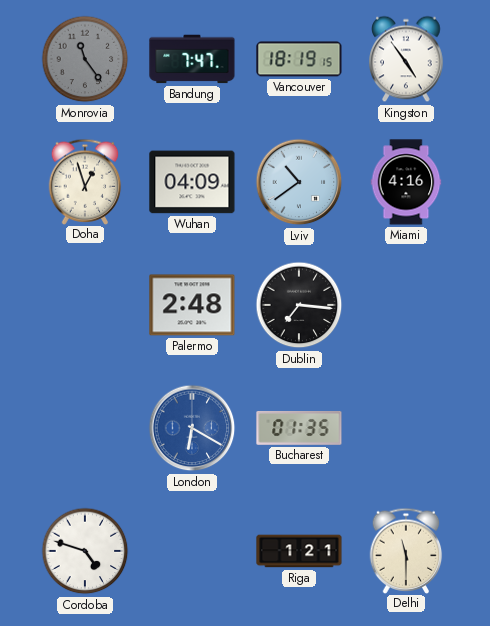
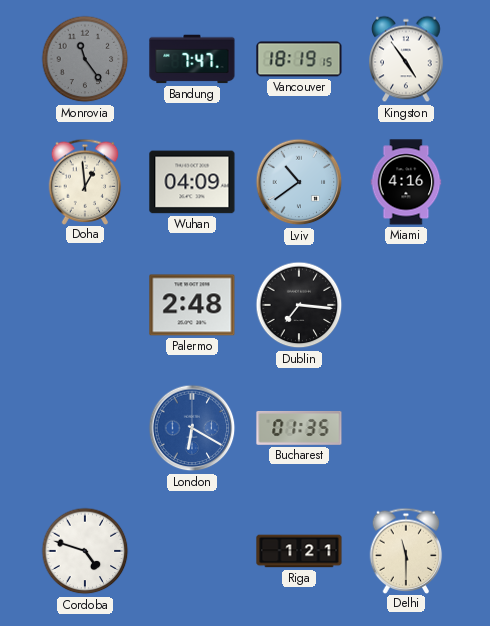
Doha: 12:57 -> 12:59
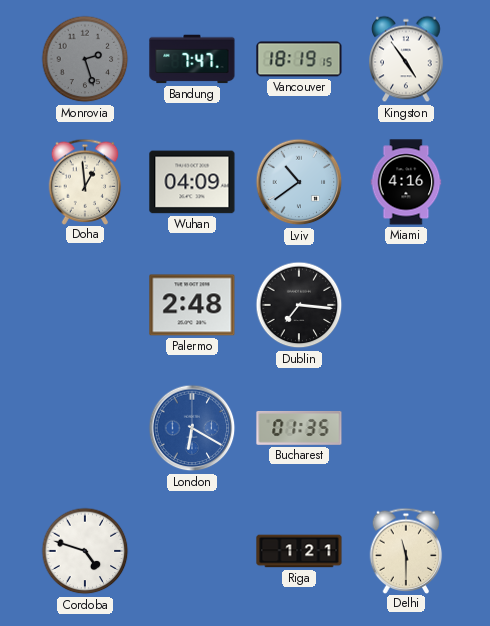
Monrovia: 11:24 -> 2:27
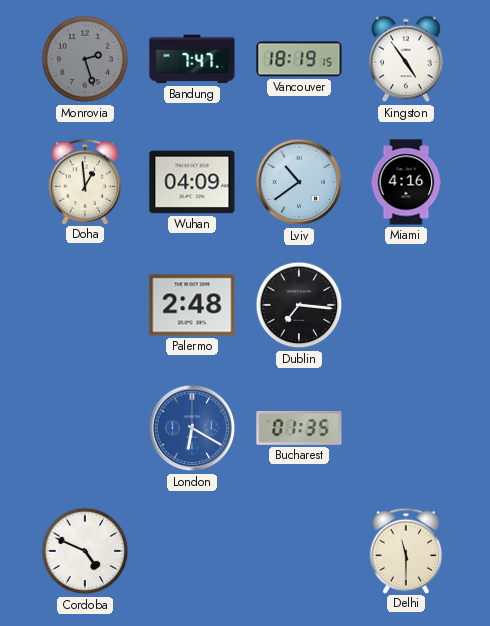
Cordoba: 4:48 -> 4:49
Riga: 1:21 -> none
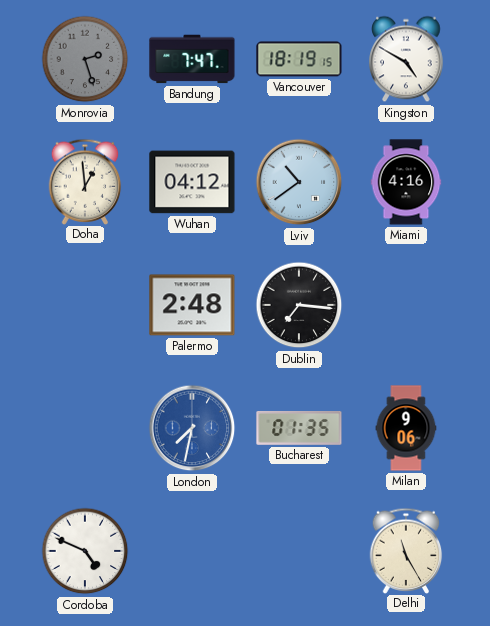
Kingston: 4:54 -> 4:50
Wuhan: 04:09 -> 04:12
London: 6:20 -> 7:32
Milan: none -> 9:06
Delhi: 11:30 -> 11:25
